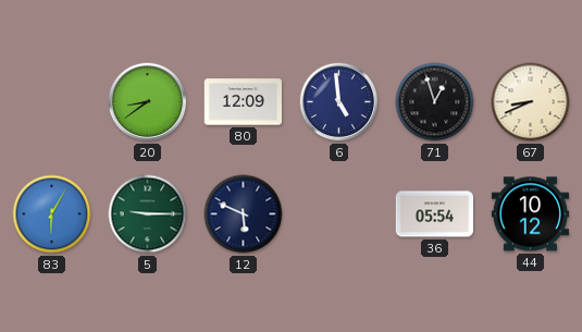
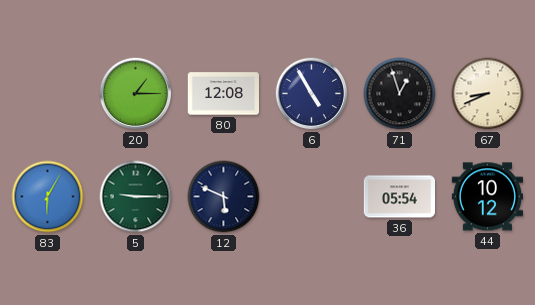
20: 8:39 -> 1:15
80: 12:09 -> 12:08
6: 4:59 -> 4:55
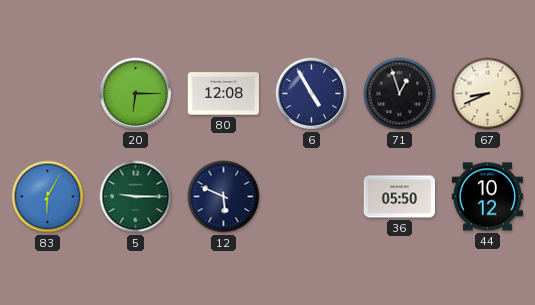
20: 1:15 -> 6:15
36: 05:54 -> 05:50
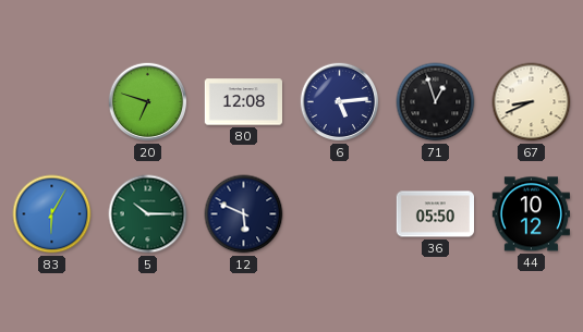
20: 6:15 -> 6:48
6: 4:55 -> 5:14
5: 9:15 -> 10:15
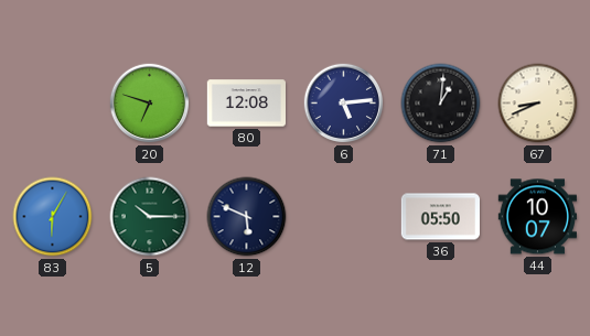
71: 12:57 -> 1:01
44: 10:12 -> 10:07
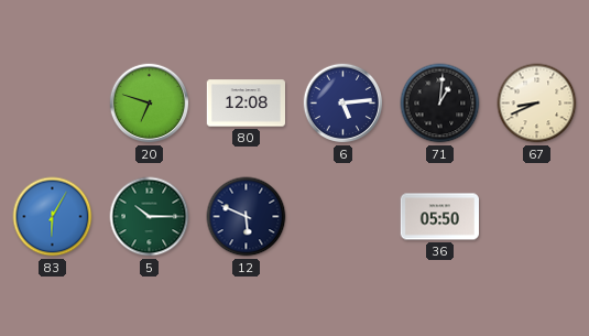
44: 10:07 -> none
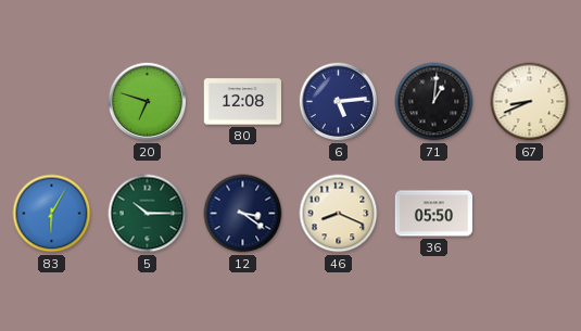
12: 5:49 -> 3:21
46: none -> 8:19
